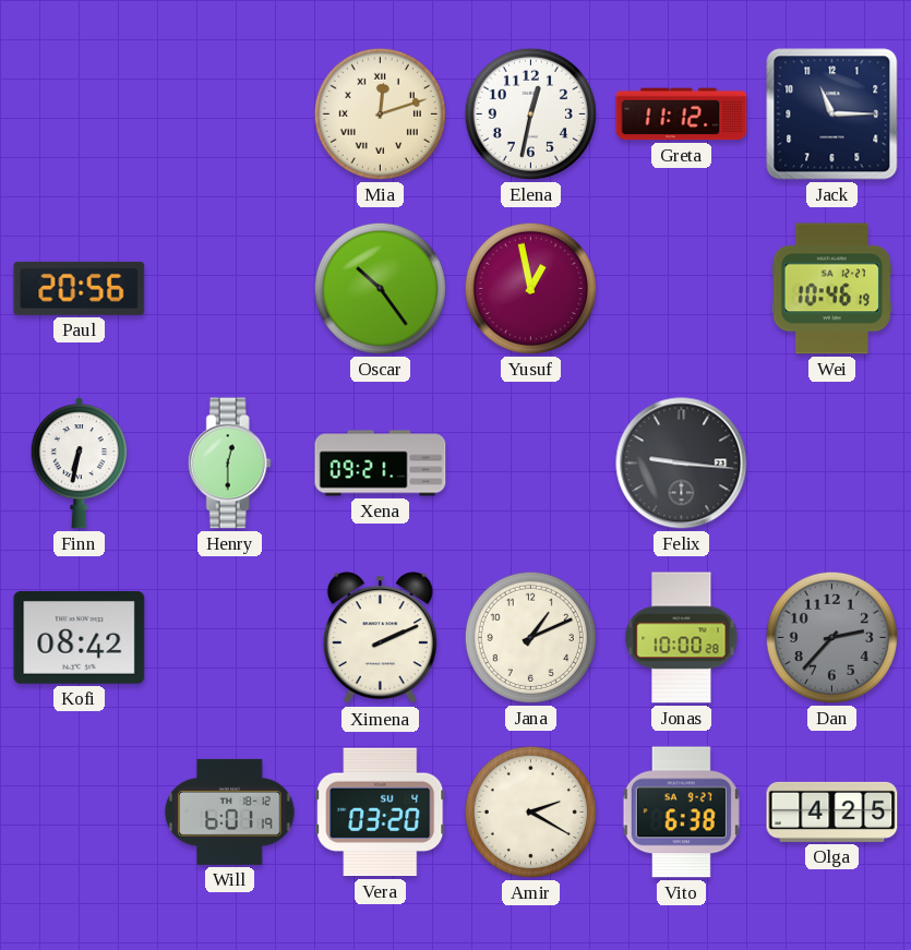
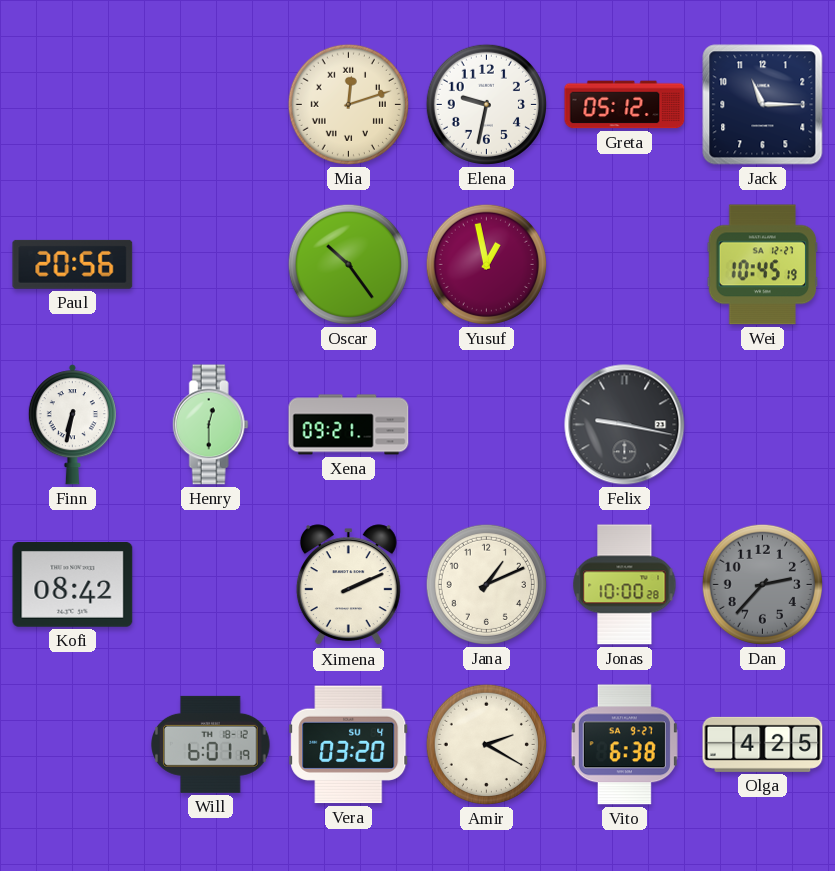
Elena: 12:32 -> 9:32
Greta: 11:12 -> 05:12
Wei: 10:46 -> 10:45
Felix: 9:16 -> 9:17
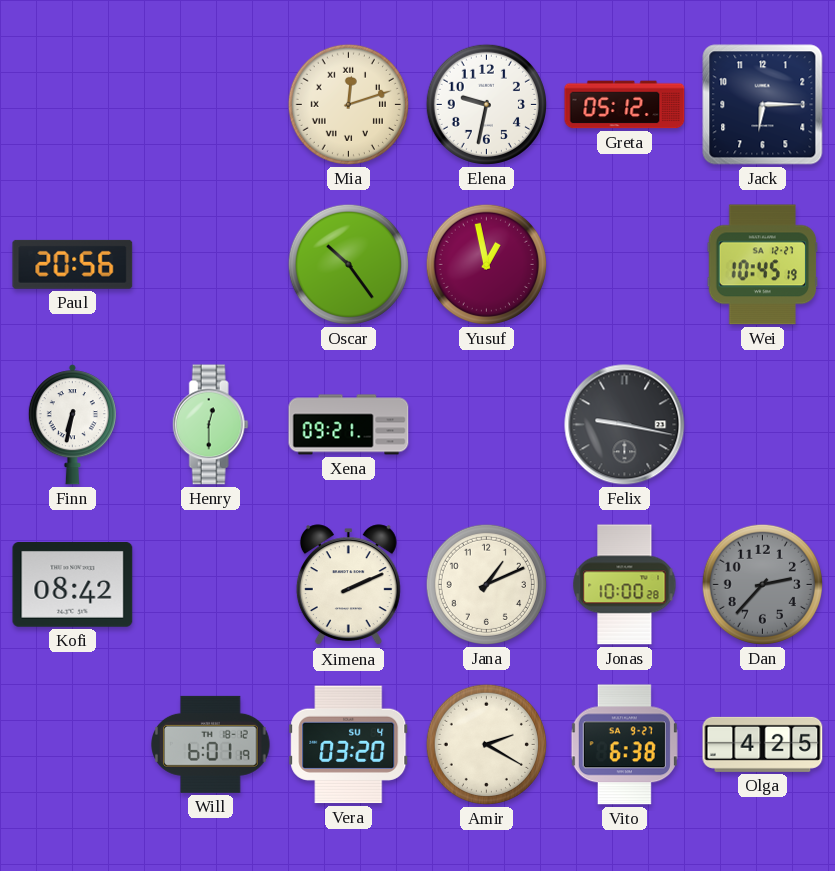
Jack: 11:15 -> 6:15
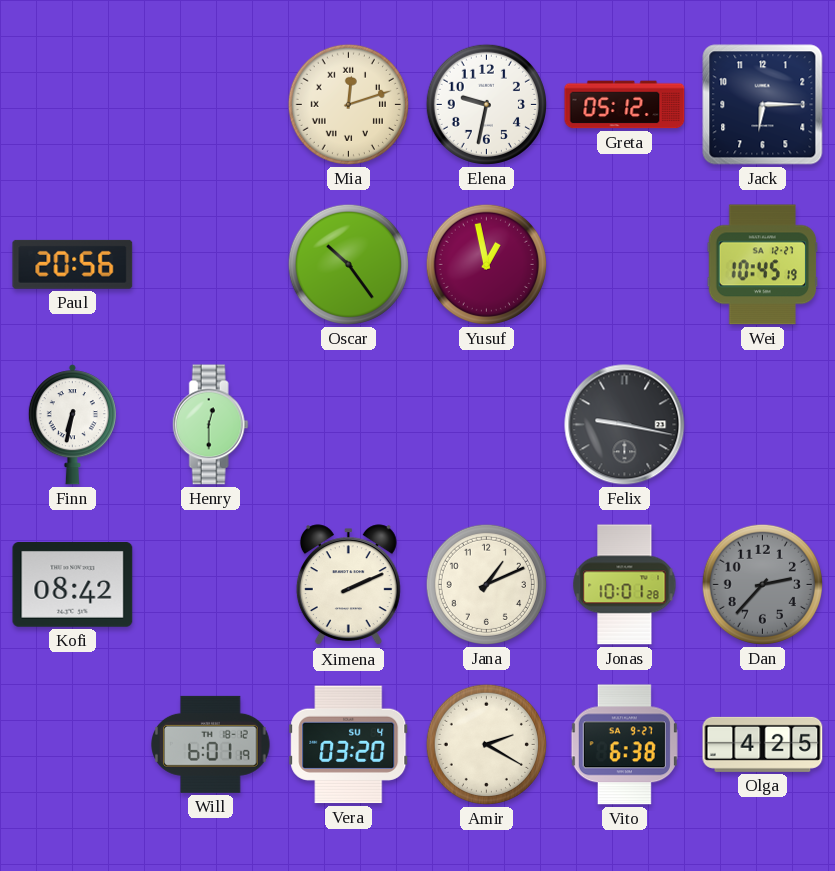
Xena: 09:21 -> none
Jonas: 10:00 -> 10:01
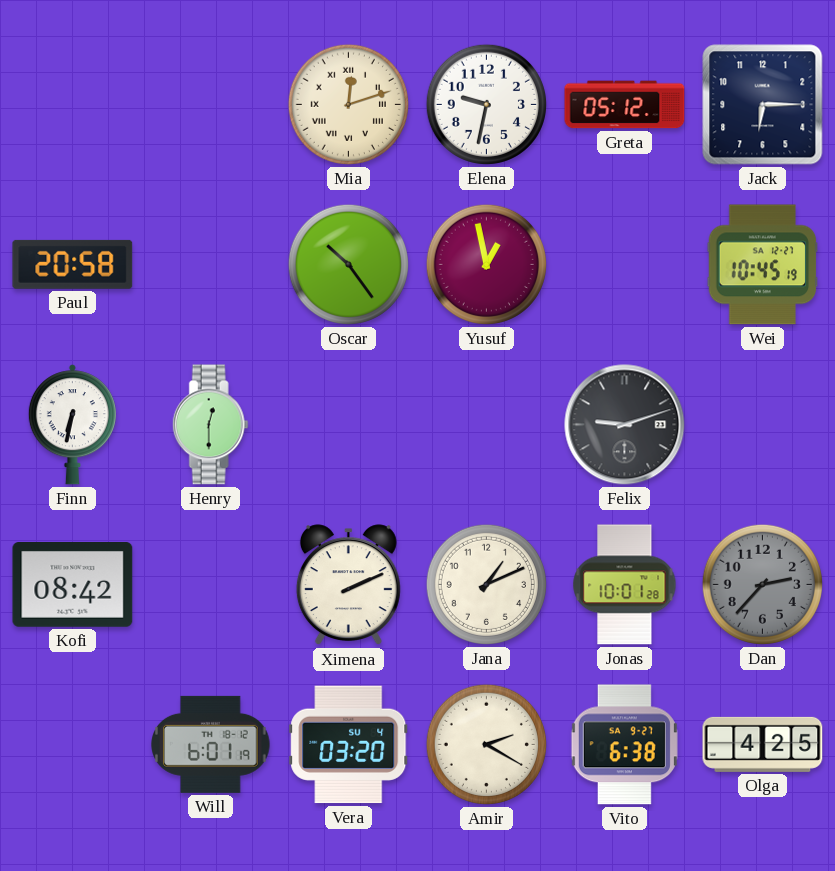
Paul: 20:56 -> 20:58
Felix: 9:17 -> 9:12
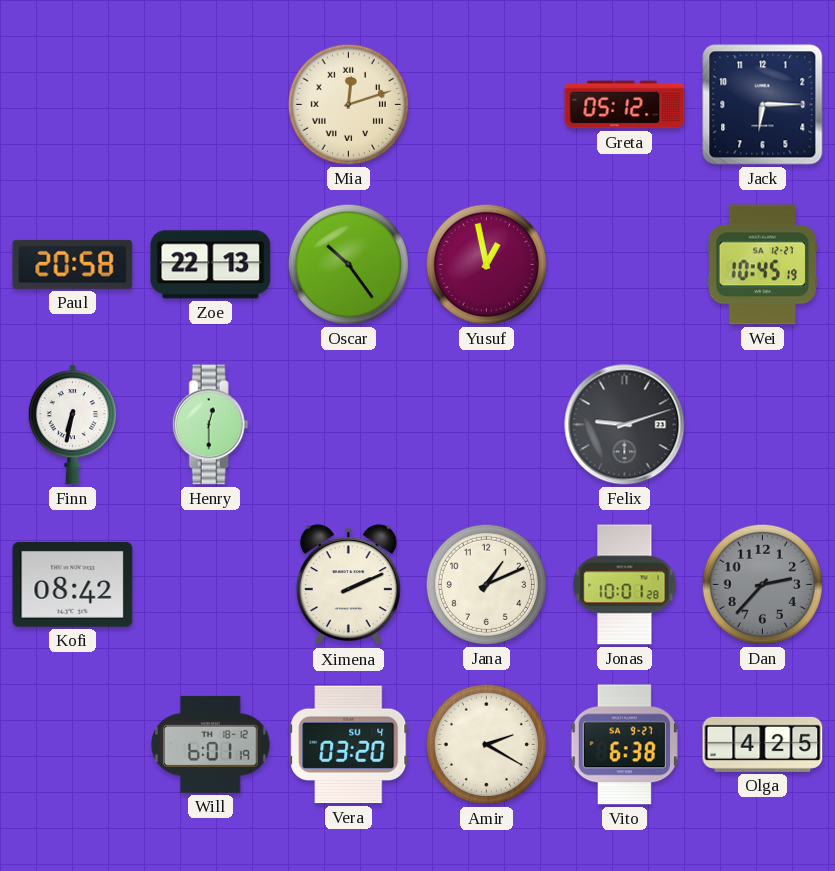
Elena: 9:32 -> none
Zoe: none -> 22:13
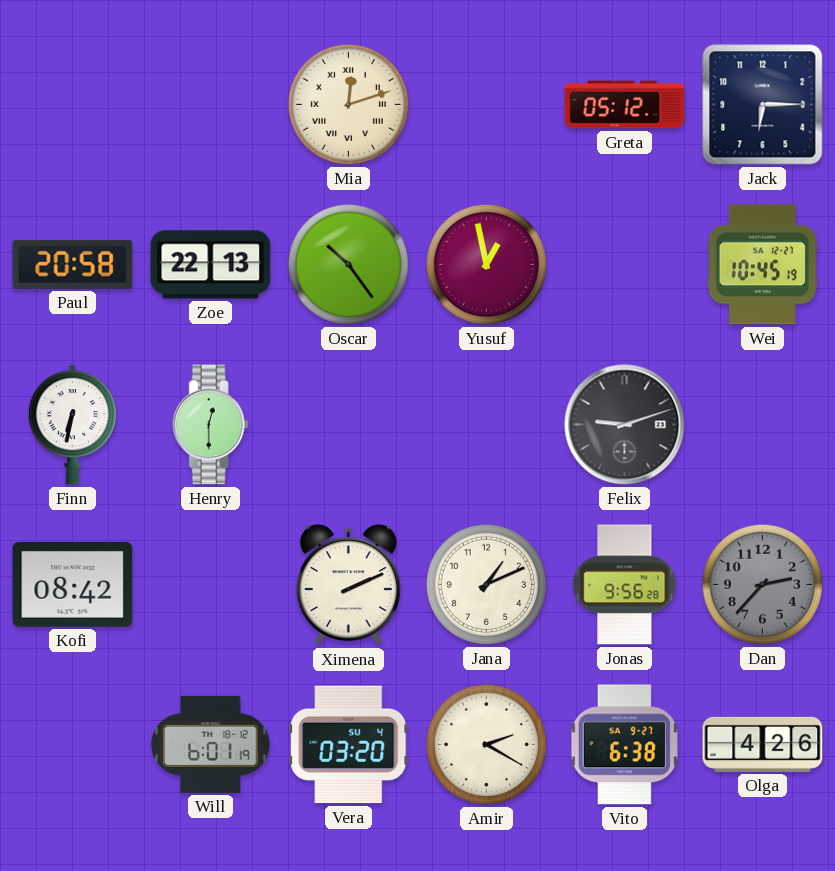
Jonas: 10:01 -> 9:56
Olga: 4:25 -> 4:26
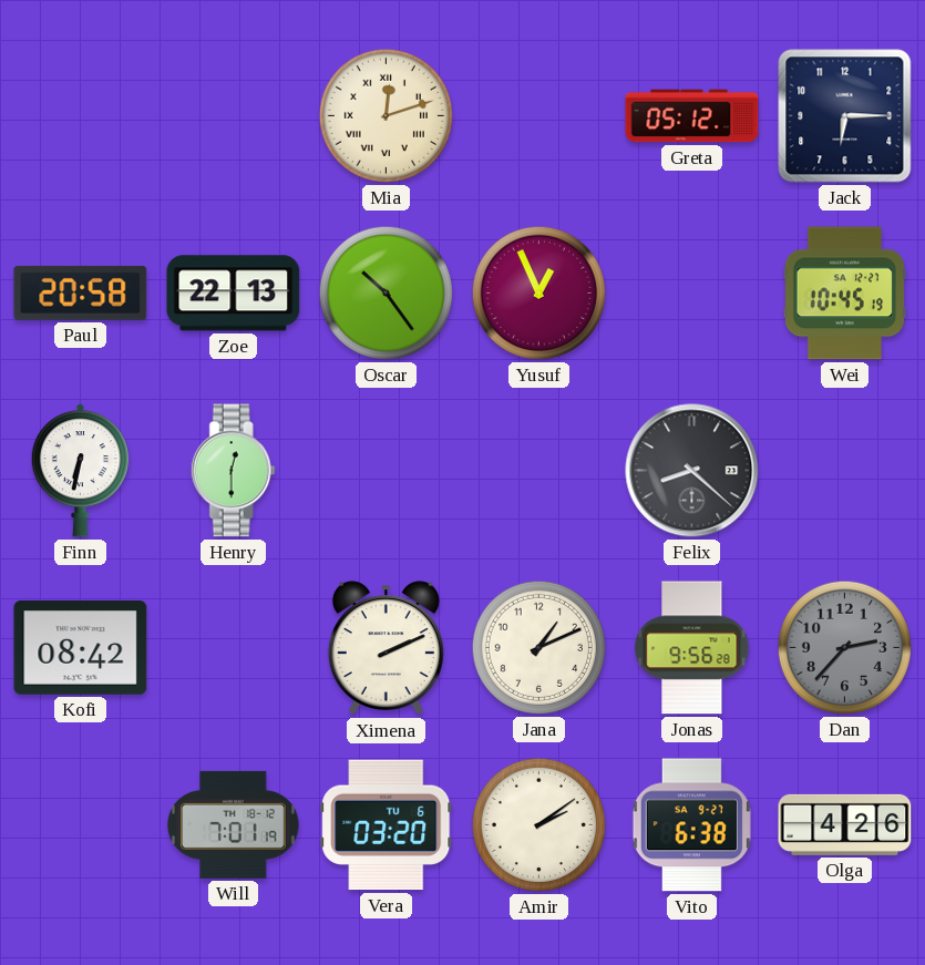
Yusuf: 12:58 -> 12:56
Felix: 9:12 -> 8:22
Will: 6:01 -> 7:01
Vera date: SU 4 -> TU 6
Amir: 2:20 -> 2:09
